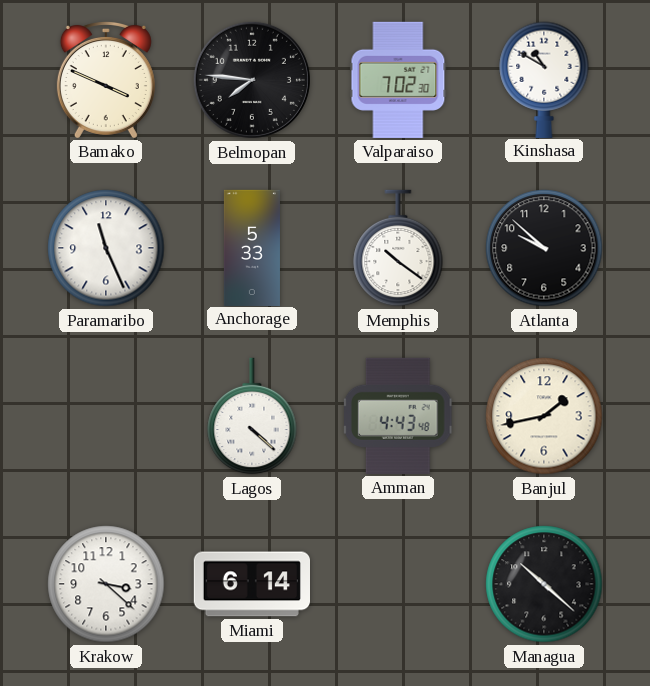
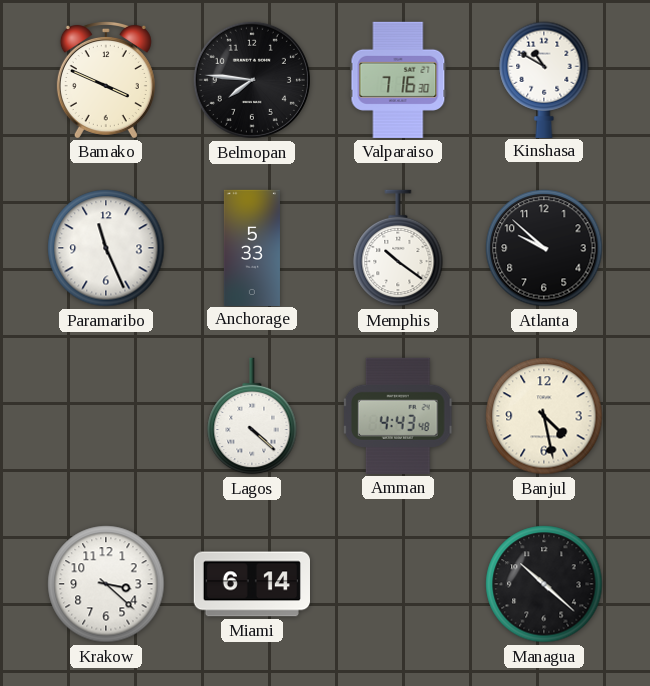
Valparaiso: 7:02 -> 7:16
Banjul: 1:43 -> 4:28
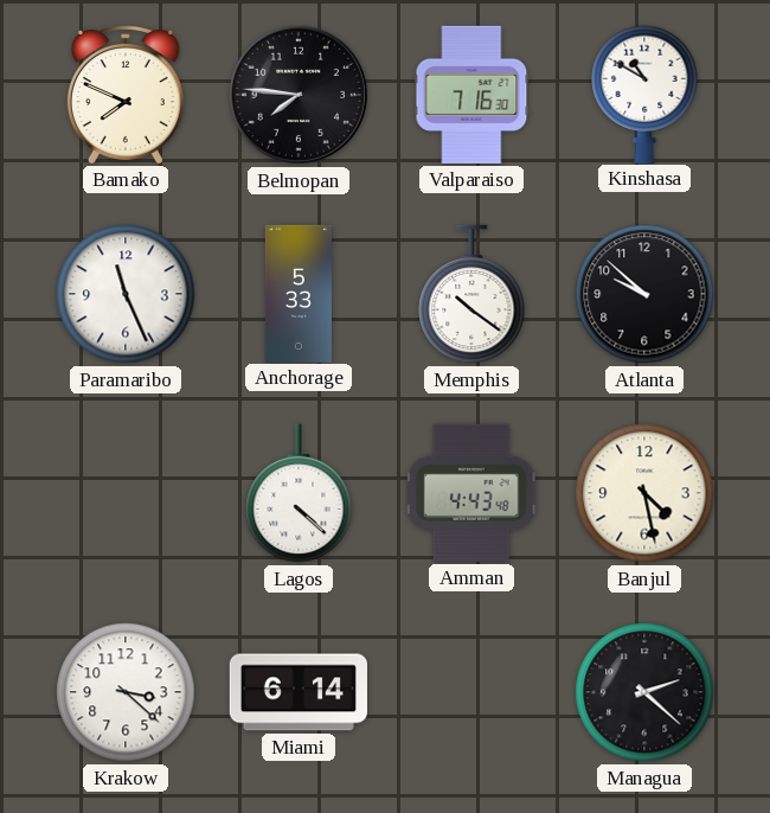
Bamako: 3:49 -> 7:49
Managua: 10:22 -> 2:22
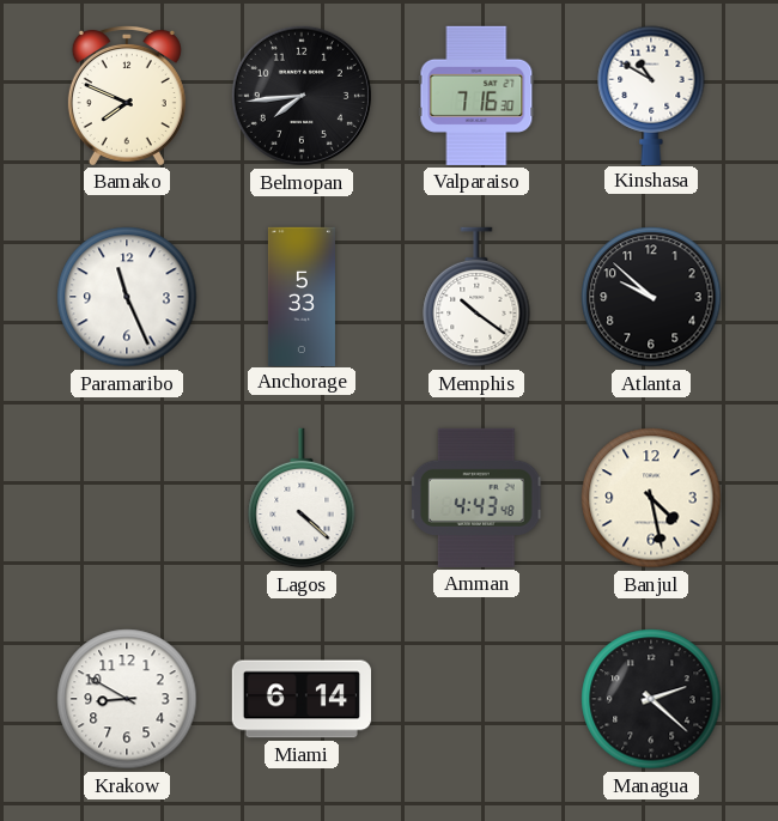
Belmopan: 7:46 -> 7:44
Krakow: 3:22 -> 8:50
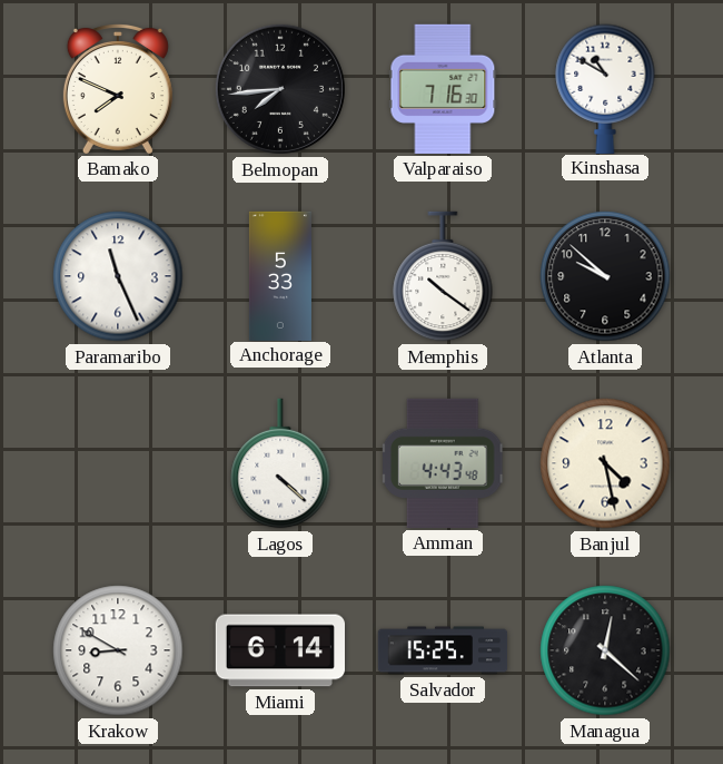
Salvador: none -> 15:25
Managua: 2:22 -> 12:22
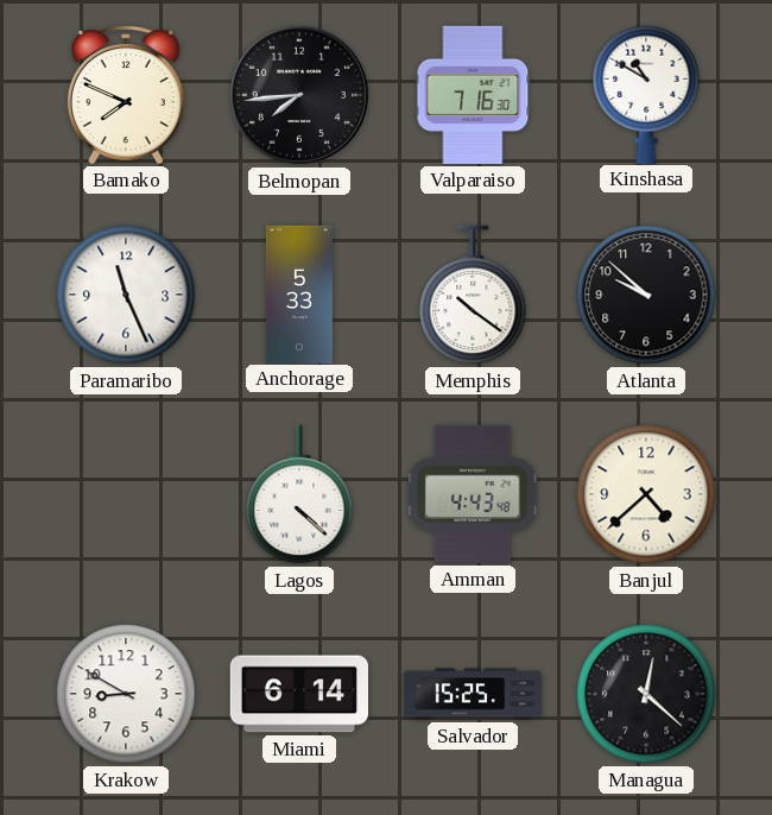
Banjul: 4:28 -> 4:38
